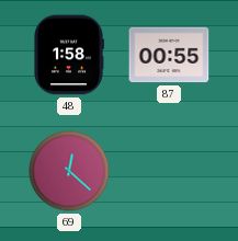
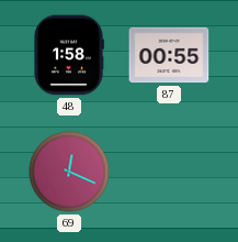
69: 12:22 -> 12:19
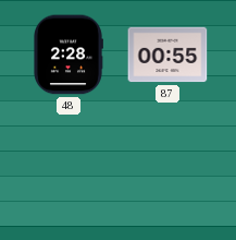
48: 1:58 -> 2:28
69: 12:19 -> none
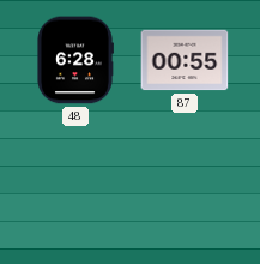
48: 2:28 -> 6:28
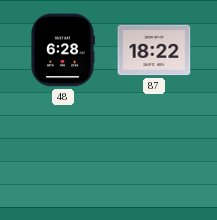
87: 00:55 -> 18:22
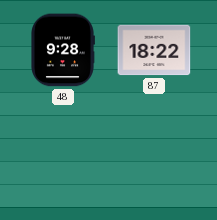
48: 6:28 -> 9:28
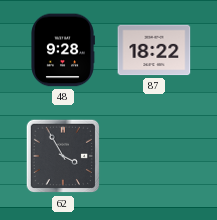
62: none -> 3:55
